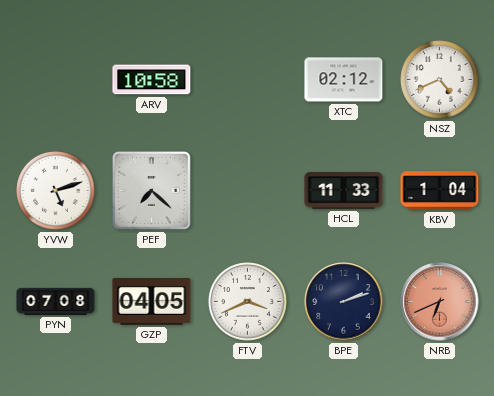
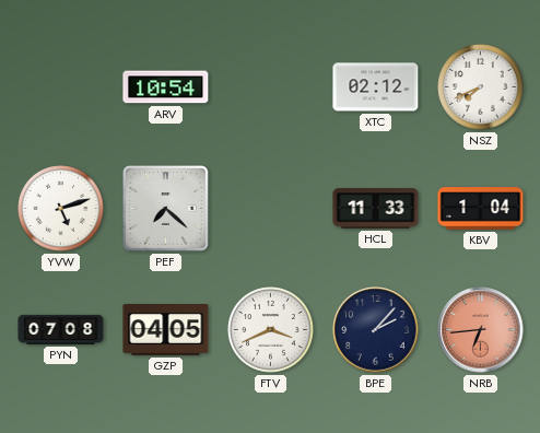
ARV: 10:58 -> 10:54
NSZ: 4:41 -> 7:41
BPE: 2:12 -> 2:07
NRB: 6:41 -> 6:44
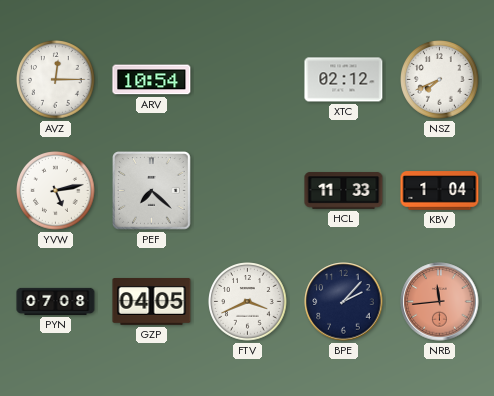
AVZ: none -> 12:15
YVW: 5:12 -> 5:13
NRB: 6:44 -> 11:44
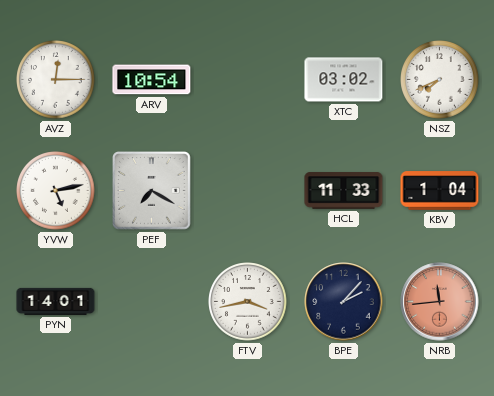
XTC: 02:12 -> 03:02
PEF: 7:22 -> 7:20
PYN: 07:08 -> 14:01
GZP: 04:05 -> none
FTV: 3:41 -> 3:43
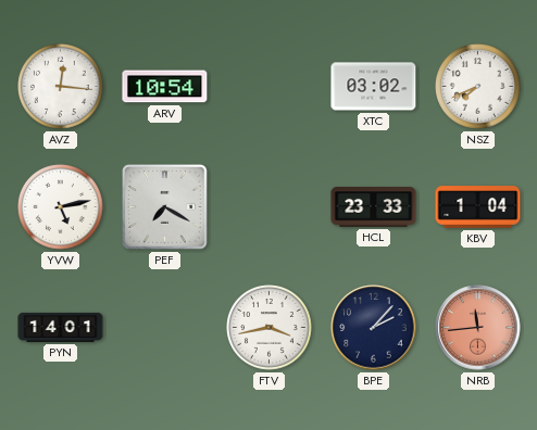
AVZ: 12:15 -> 12:16
HCL: 11:33 -> 23:33
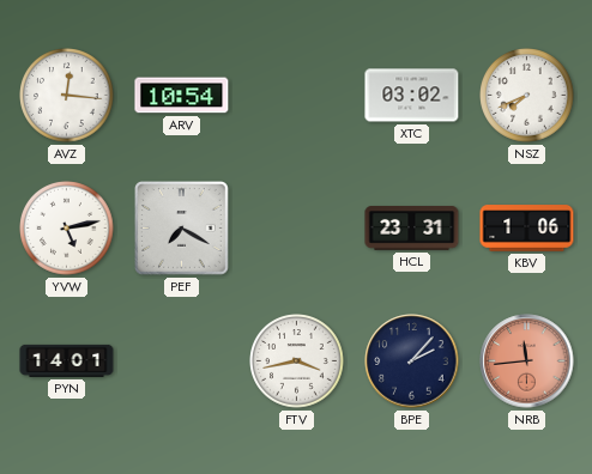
HCL: 23:33 -> 23:31
KBV: 1:04 -> 1:06
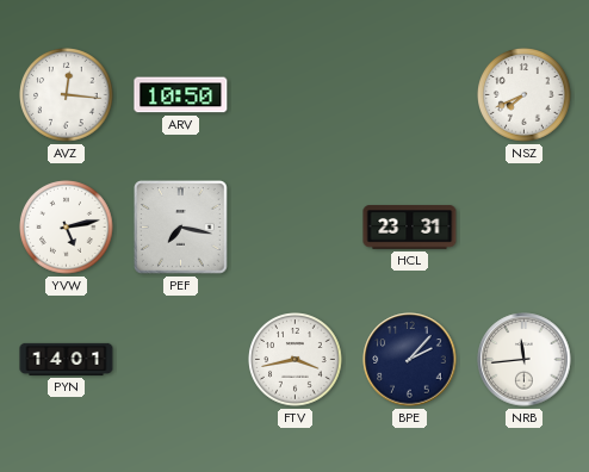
ARV: 10:54 -> 10:50
XTC: 03:02 -> none
PEF: 7:20 -> 7:17
KBV: 1:06 -> none
NRB dial: salmon -> white
